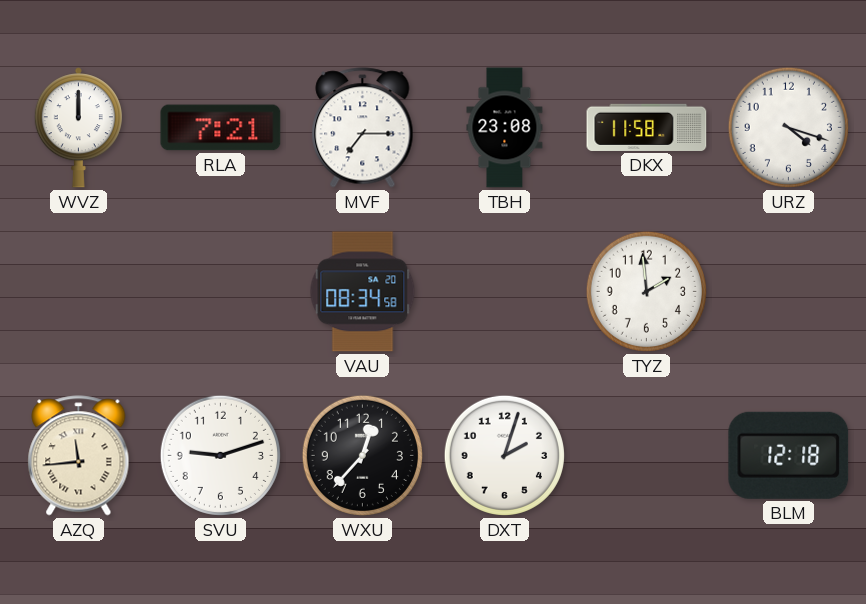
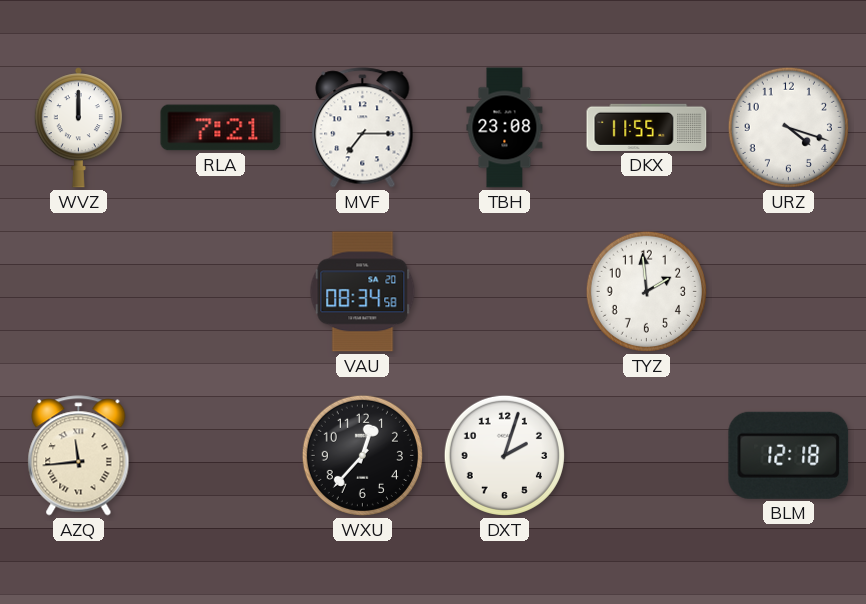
DKX: 11:58 -> 11:55
SVU: 9:12 -> none
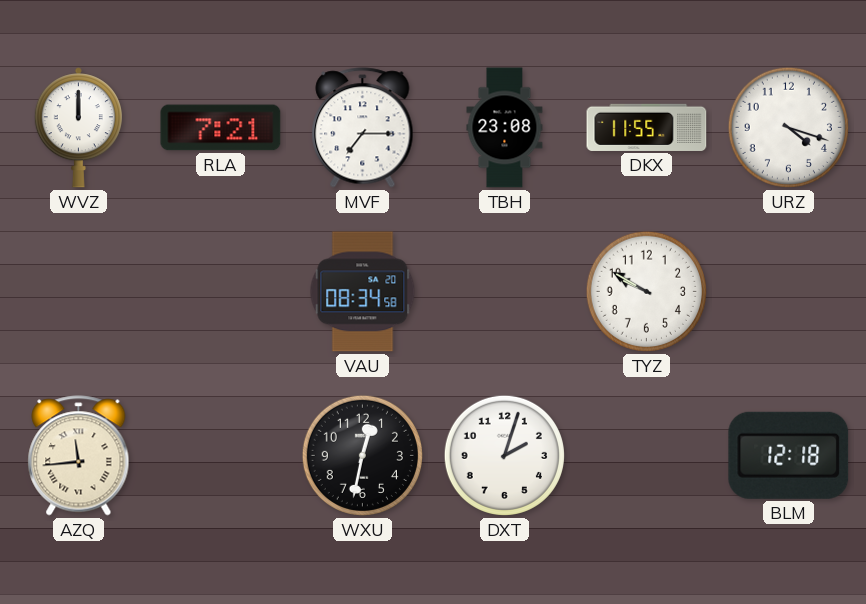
TYZ: 1:59 -> 9:50
WXU: 12:37 -> 12:32
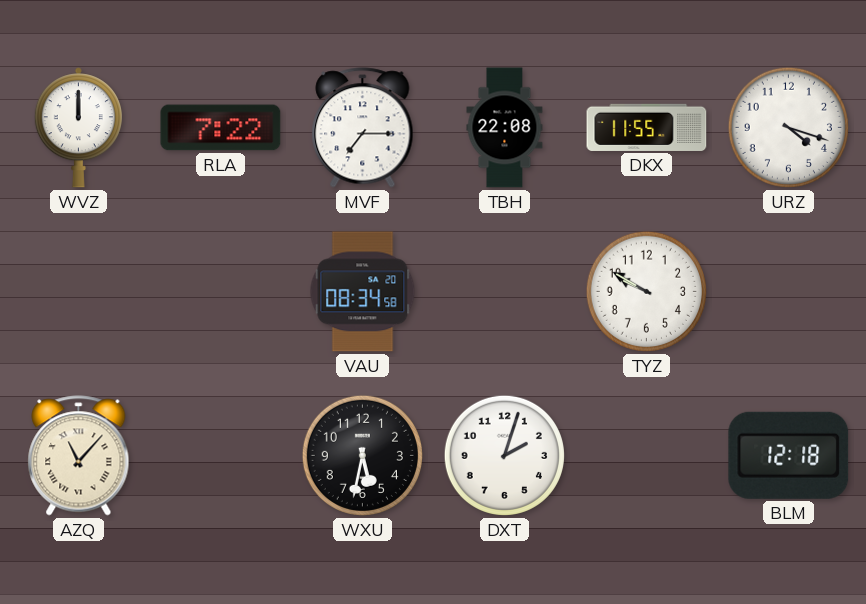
RLA: 7:21 -> 7:22
TBH: 23:08 -> 22:08
AZQ: 11:44 -> 11:07
WXU: 12:32 -> 5:32
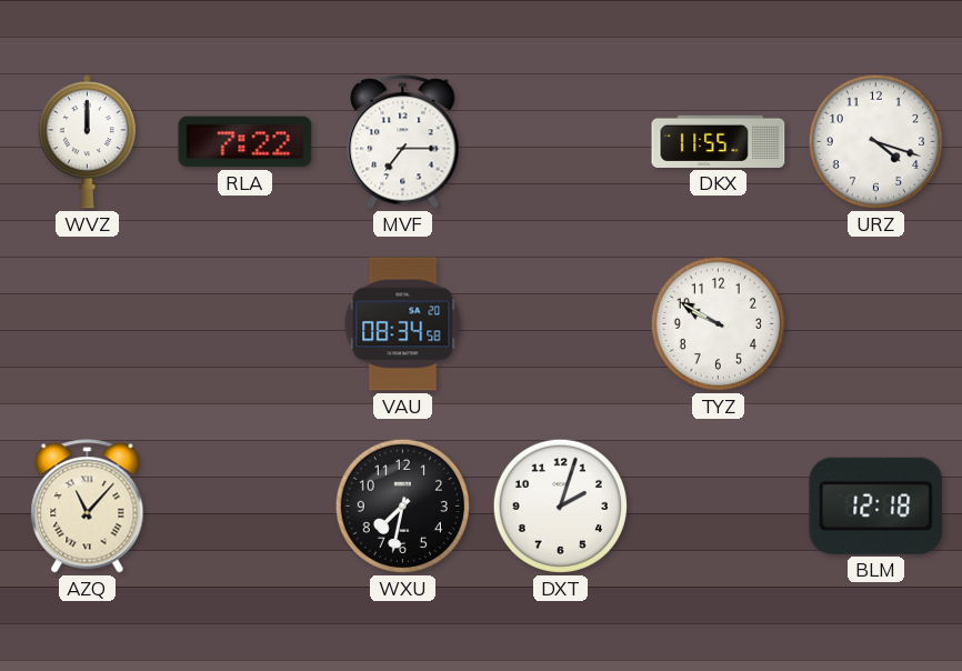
TBH: 22:08 -> none
WXU: 5:32 -> 7:32
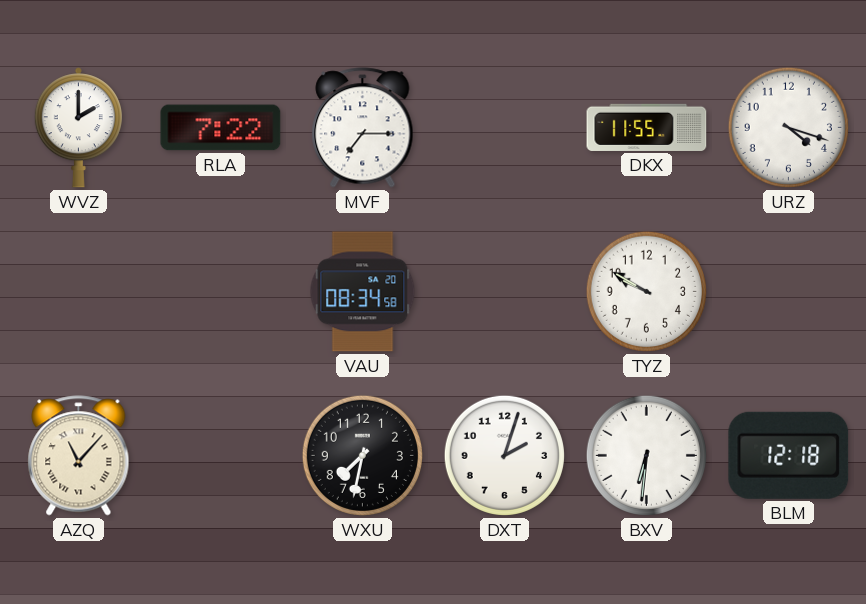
WVZ: 12:00 -> 2:00
BXV: none -> 6:31
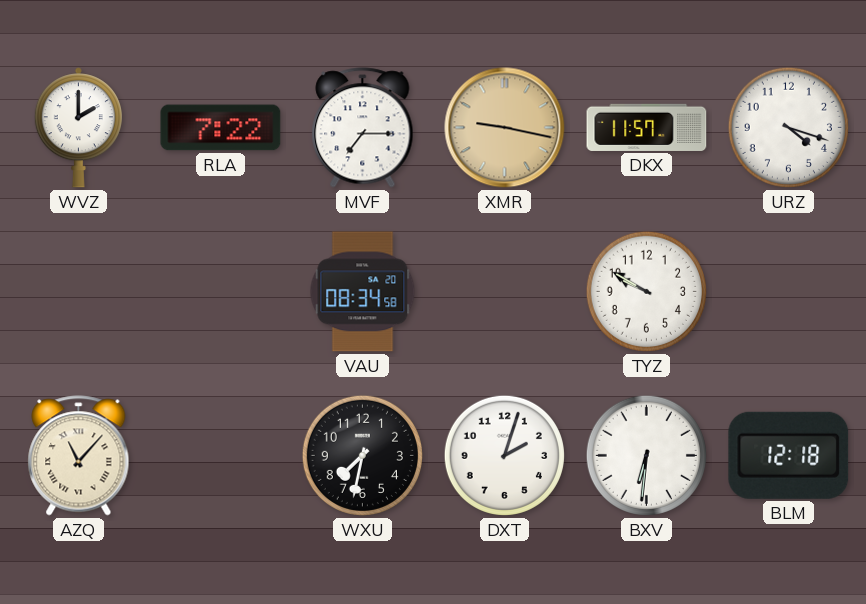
XMR: none -> 9:17
DKX: 11:55 -> 11:57
